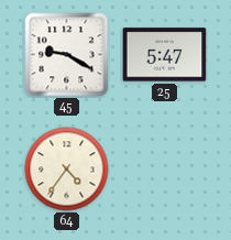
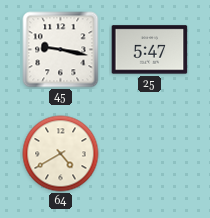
45: 9:20 -> 9:17
64: 4:36 -> 4:40
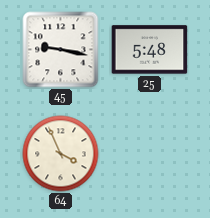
25: 5:47 -> 5:48
64: 4:40 -> 3:56
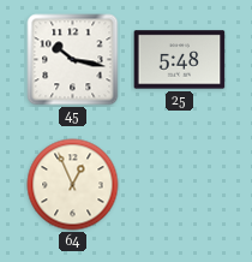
45: 9:17 -> 10:17
64: 3:56 -> 12:56
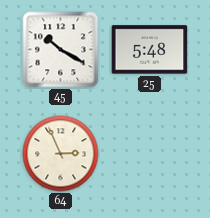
45: 10:17 -> 10:20
64: 12:56 -> 2:56
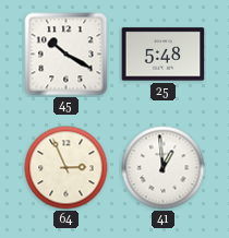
41: none -> 12:59
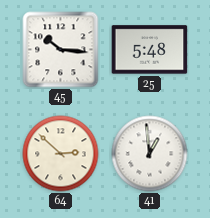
45: 10:20 -> 10:16
64: 2:56 -> 2:52
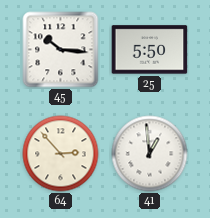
25: 5:48 -> 5:50
64: 2:52 -> 2:53
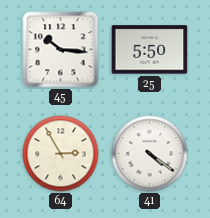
64: 2:53 -> 2:55
41: 12:59 -> 4:21
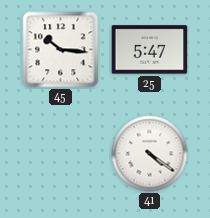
25: 5:50 -> 5:47
64: 2:55 -> none
